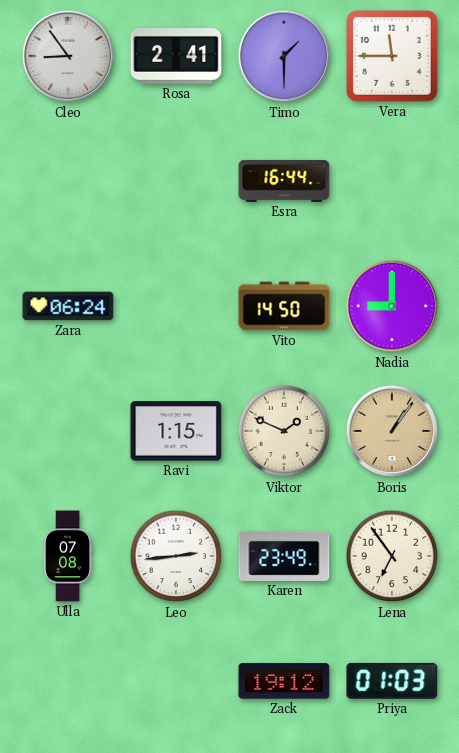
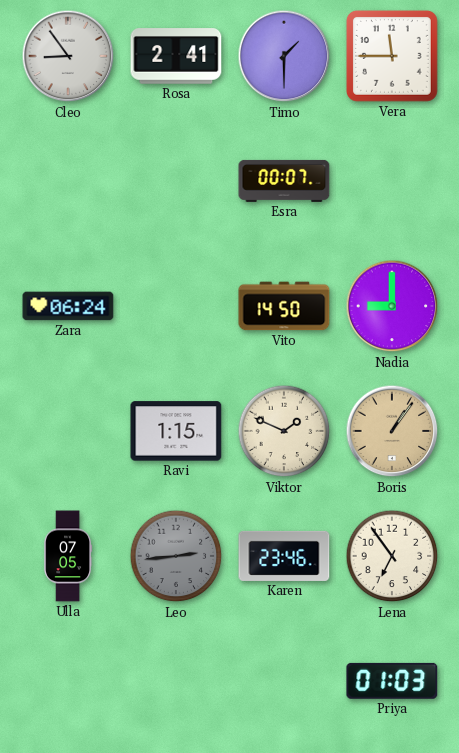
Esra: 16:44 -> 00:07
Ulla: 07:08 -> 07:05
Leo dial: white -> grey
Karen: 23:49 -> 23:46
Zack: 19:12 -> none
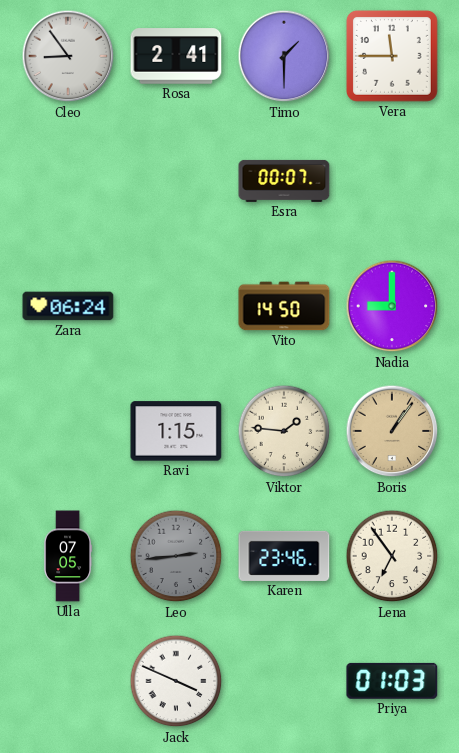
Viktor: 1:49 -> 1:46
Jack: none -> 3:49
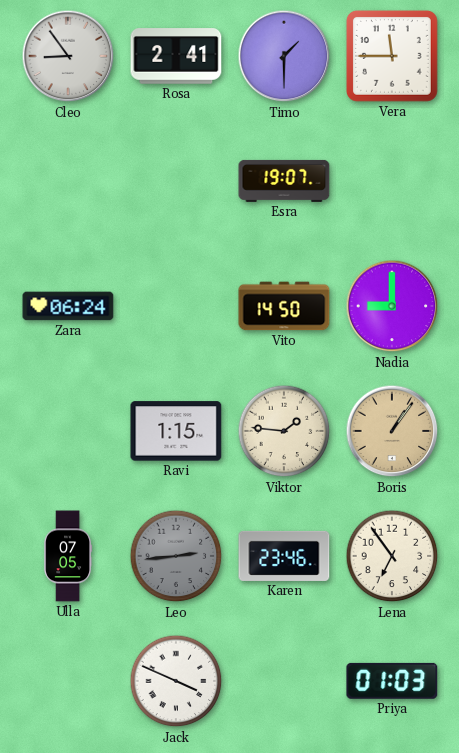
Esra: 00:07 -> 19:07
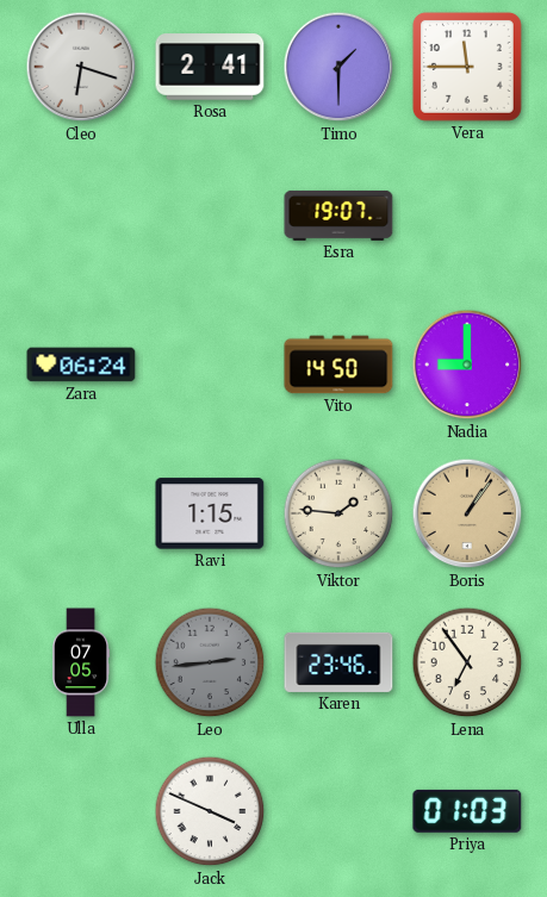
Cleo: 8:54 -> 6:18
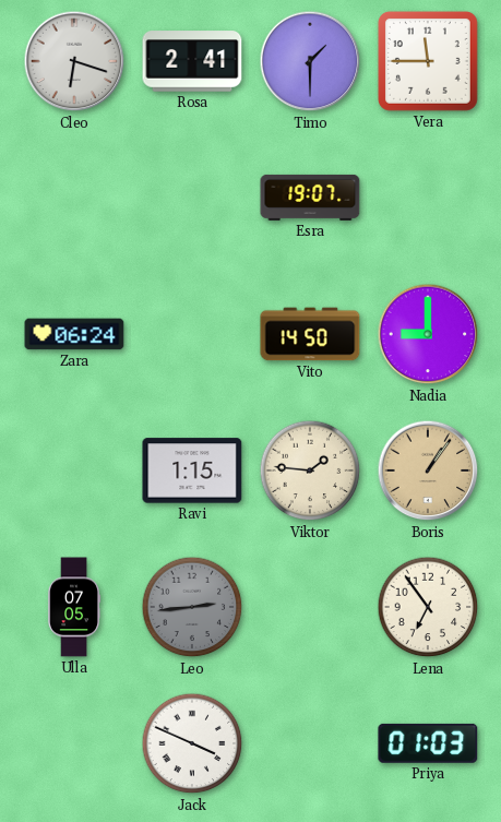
Karen: 23:46 -> none
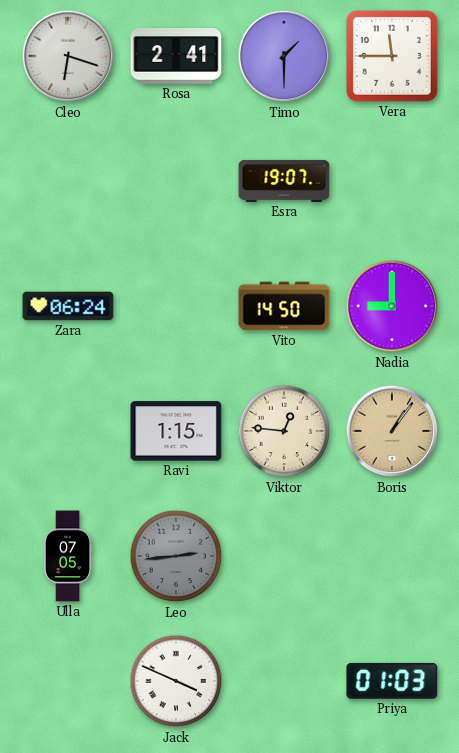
Viktor: 1:46 -> 12:46
Lena: 6:54 -> none
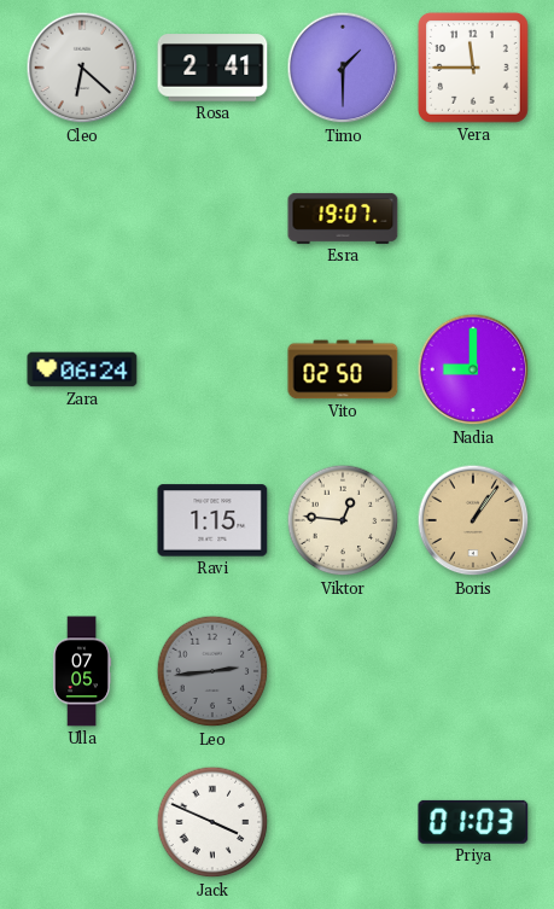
Cleo: 6:18 -> 6:22
Vito: 14:50 -> 02:50
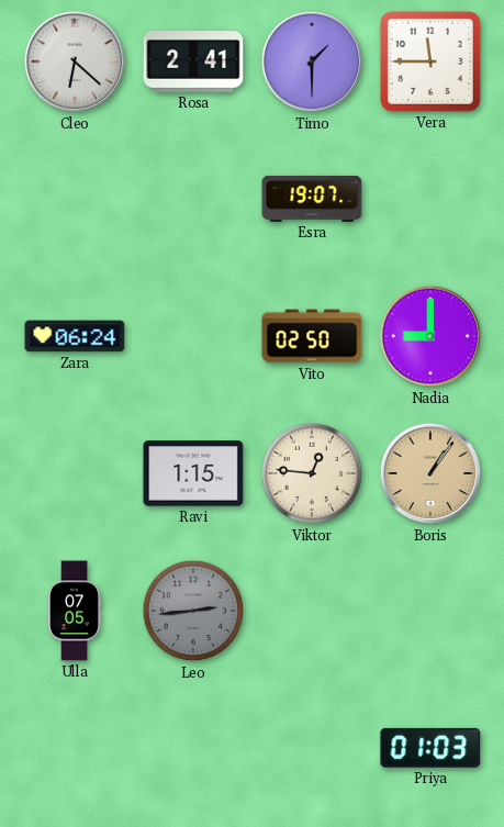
Jack: 3:49 -> none
